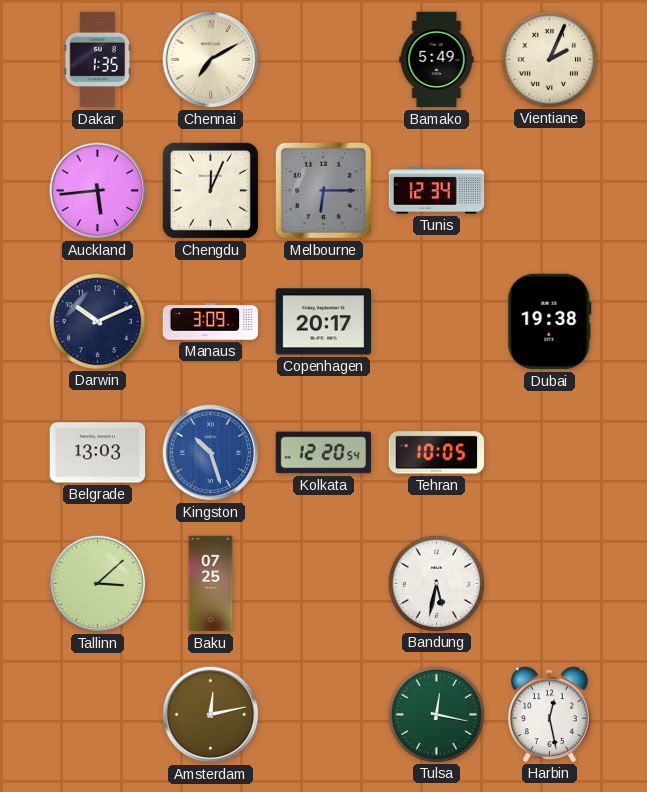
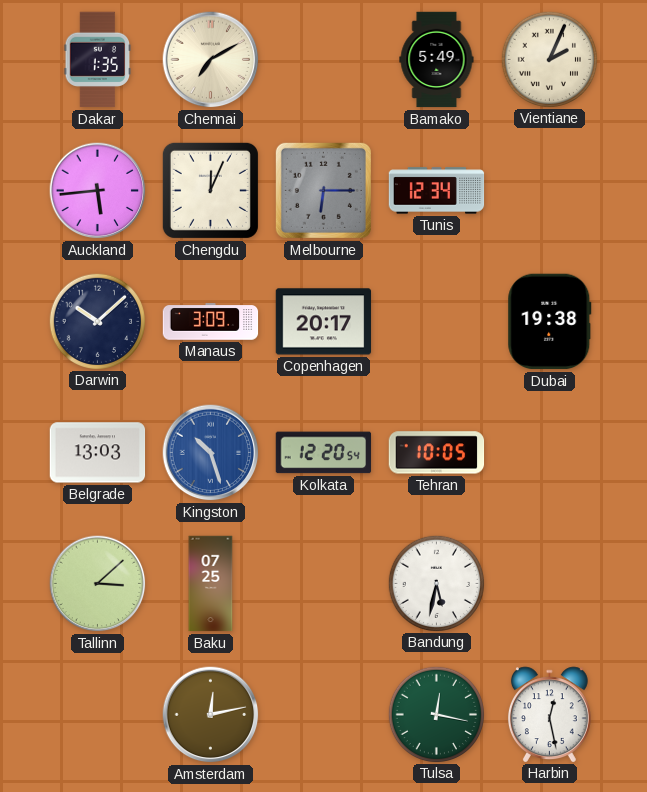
Darwin: 10:11 -> 10:08
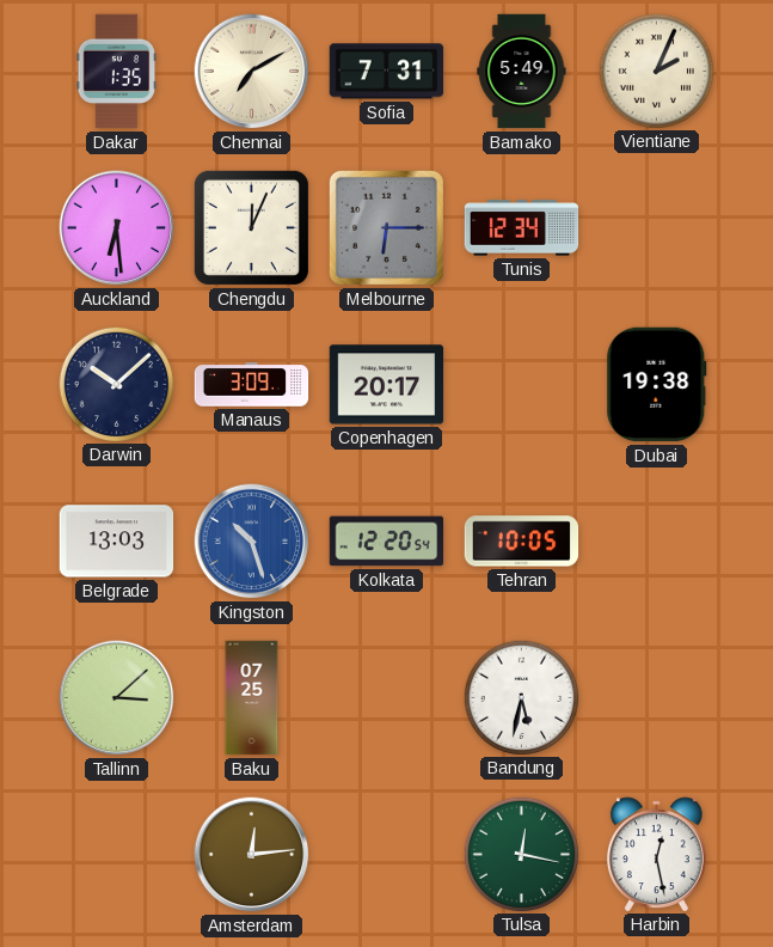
Sofia: none -> 7:31
Auckland: 5:44 -> 6:29
Amsterdam: 12:13 -> 12:14
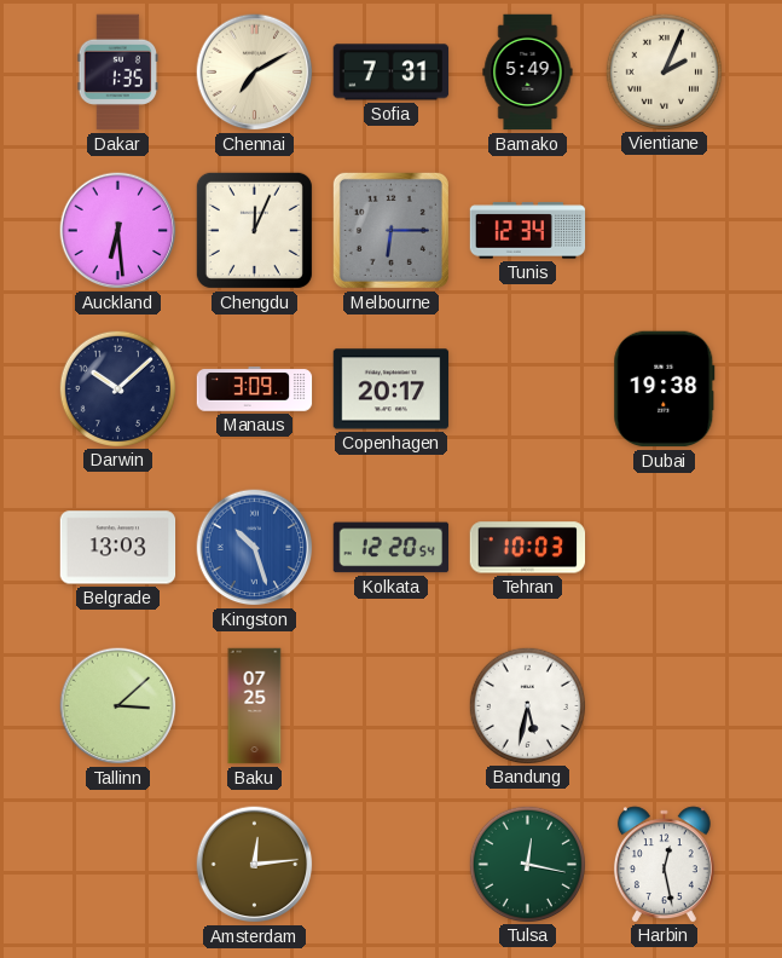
Tehran: 10:05 -> 10:03
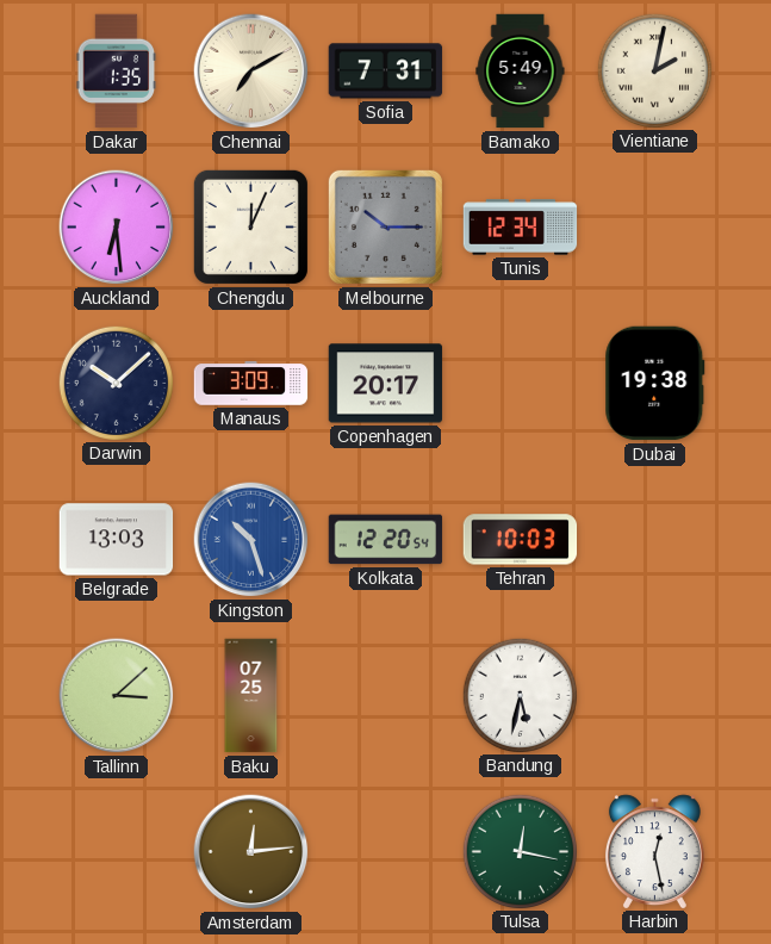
Vientiane: 2:04 -> 2:02
Melbourne: 6:15 -> 10:15
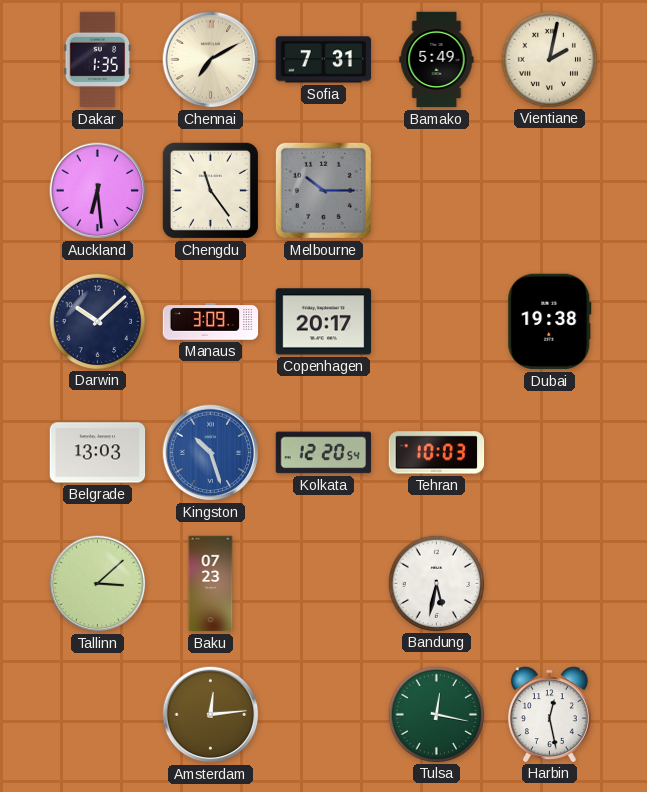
Chengdu: 12:04 -> 11:24
Tunis: 12:34 -> none
Baku: 07:25 -> 07:23
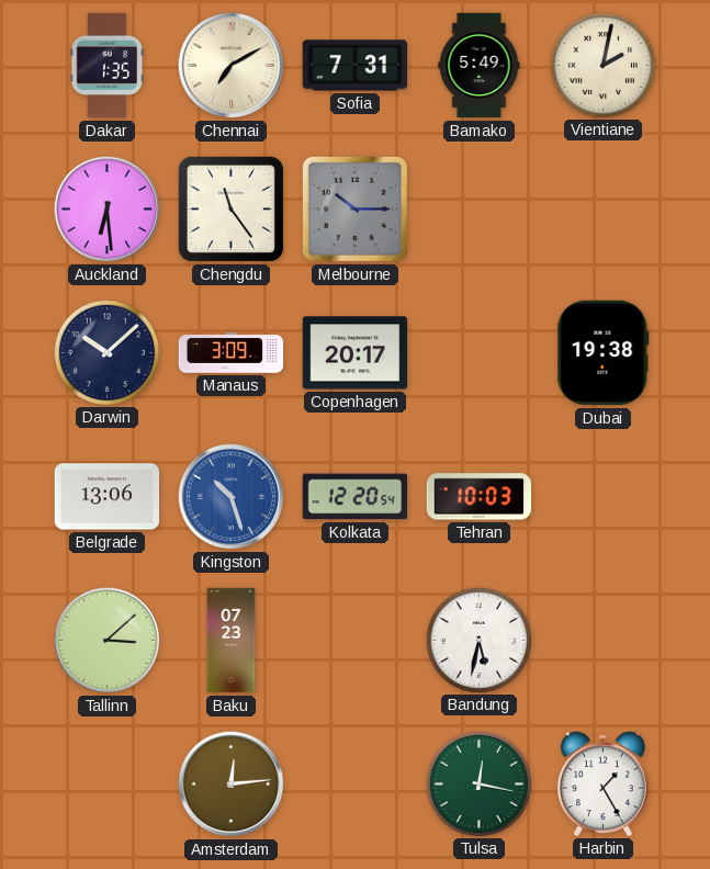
Belgrade: 13:03 -> 13:06
Harbin: 12:28 -> 1:25
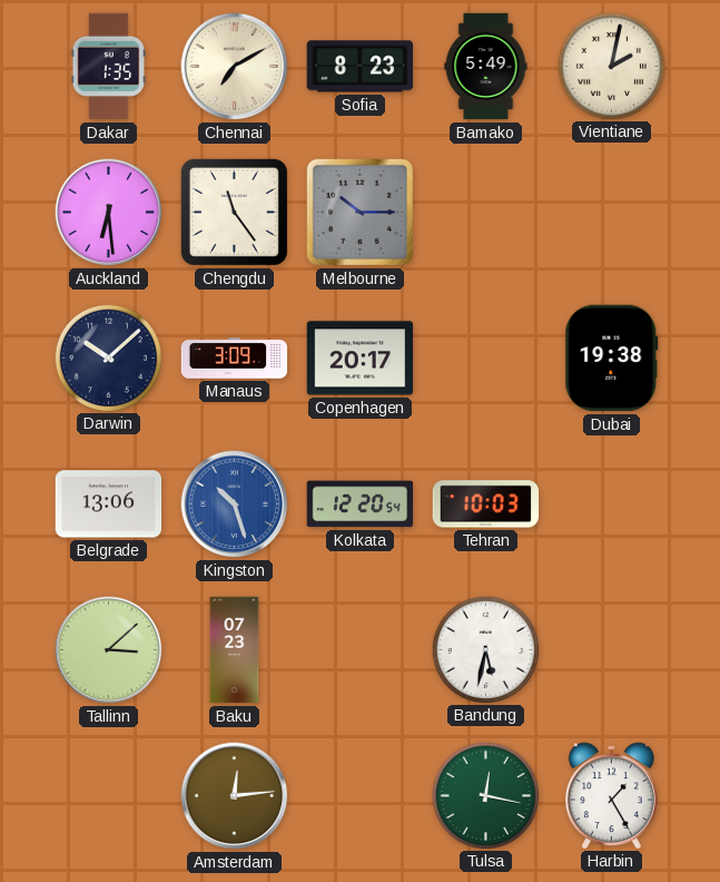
Sofia: 7:31 -> 8:23
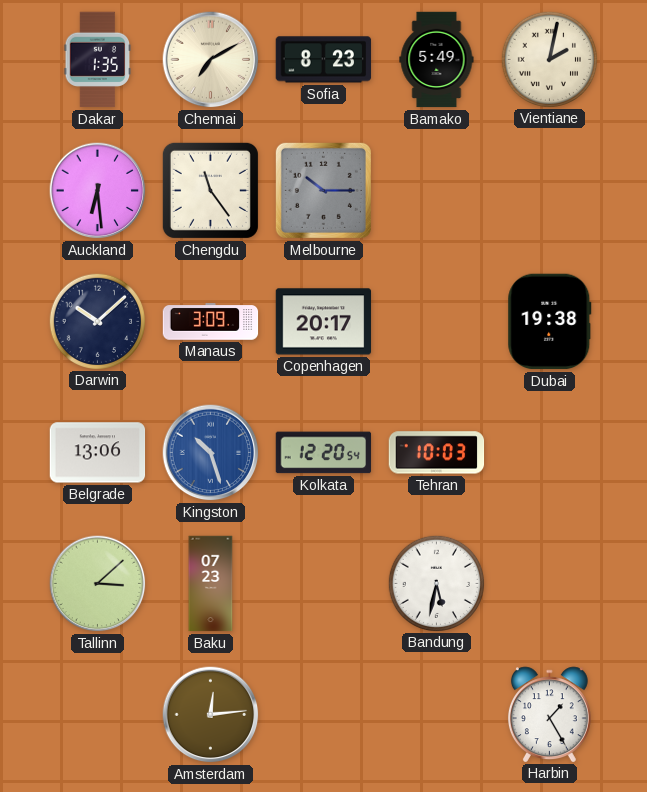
Tulsa: 12:17 -> none
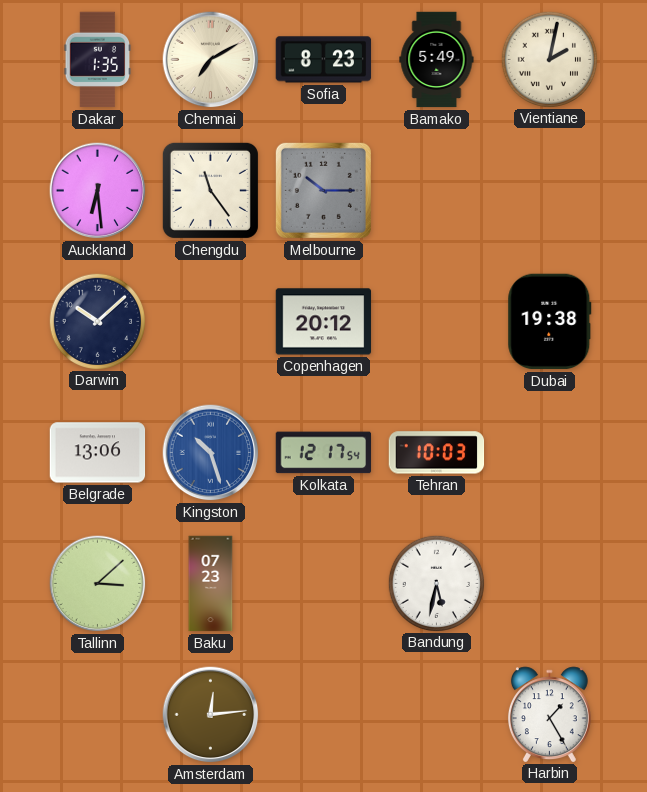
Manaus: 3:09 -> none
Copenhagen: 20:17 -> 20:12
Kolkata: 12:20 -> 12:17
